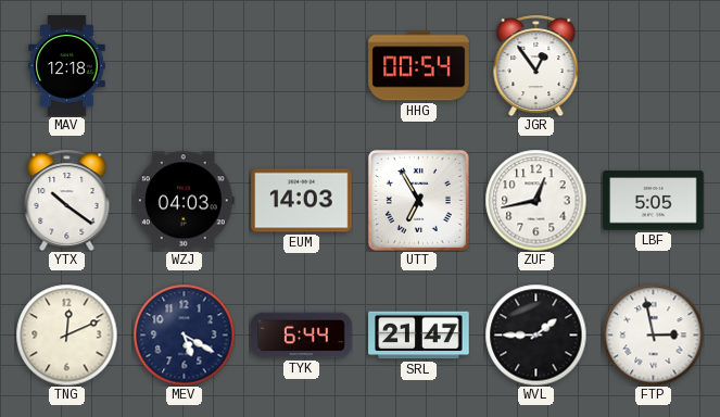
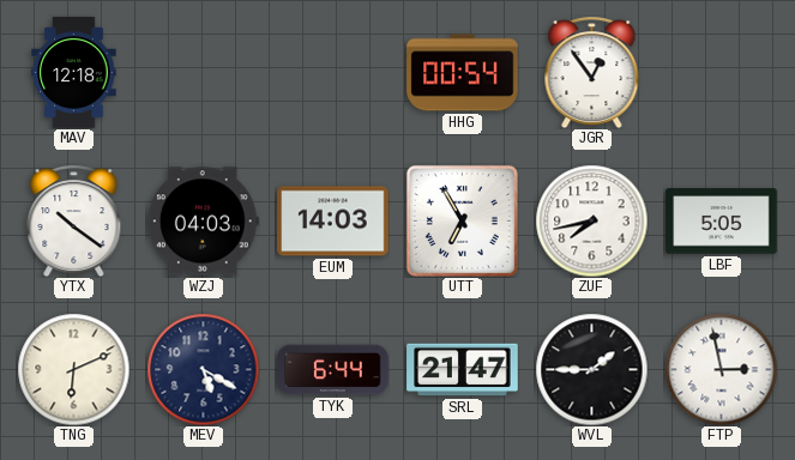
ZUF: 12:43 -> 7:43
TNG: 12:11 -> 6:11
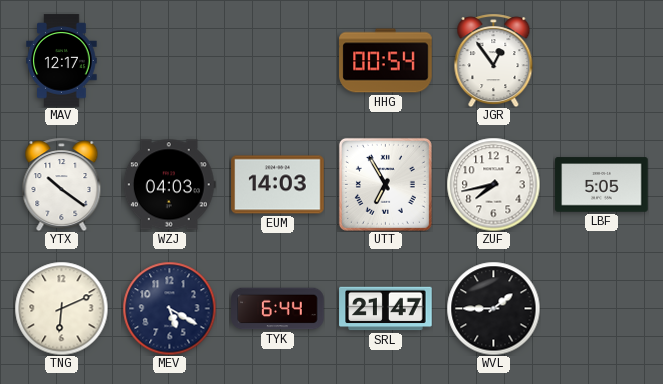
MAV: 12:18 -> 12:17
FTP: 2:58 -> none
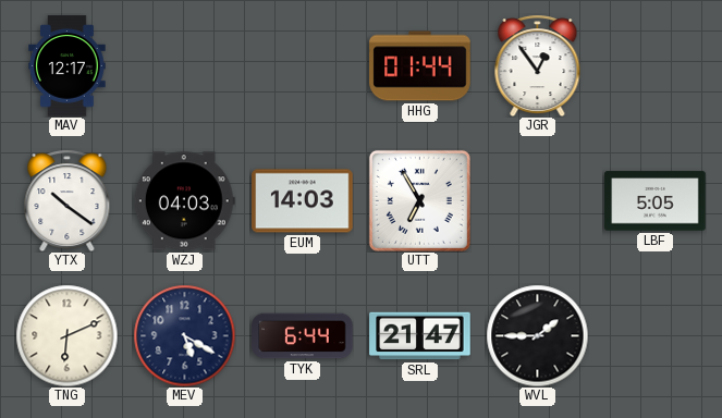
HHG: 00:54 -> 01:44
ZUF: 7:43 -> none
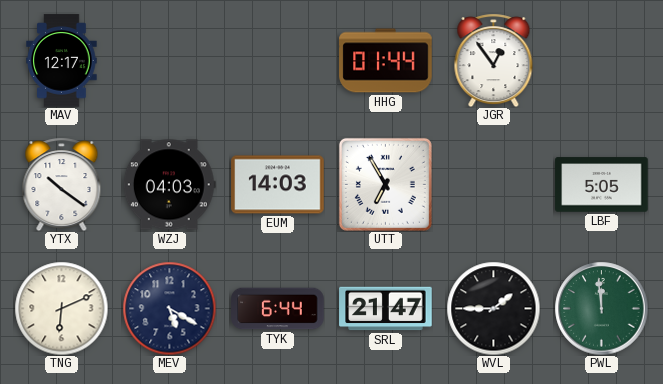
PWL: none -> 11:59
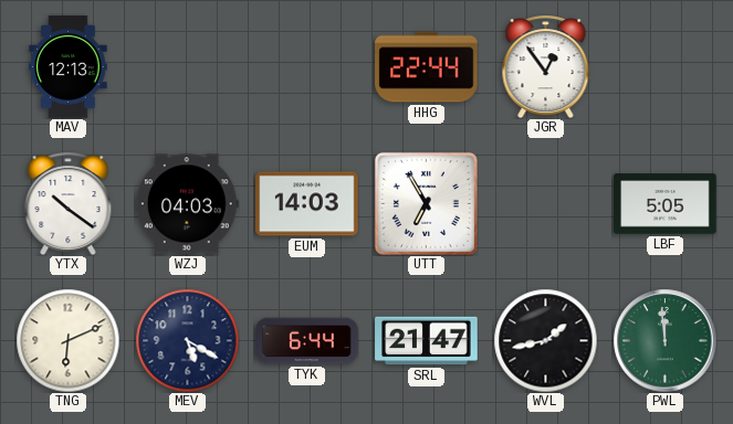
MAV: 12:17 -> 12:13
HHG: 01:44 -> 22:44
WVL: 1:45 -> 1:43
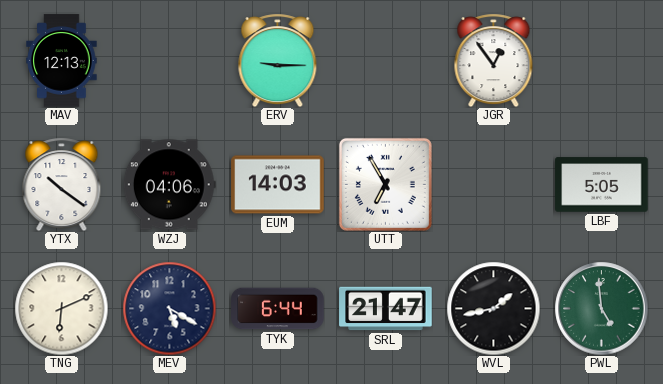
ERV: none -> 9:15
HHG: 22:44 -> none
WZJ: 04:03 -> 04:06
PWL: 11:59 -> 4:59
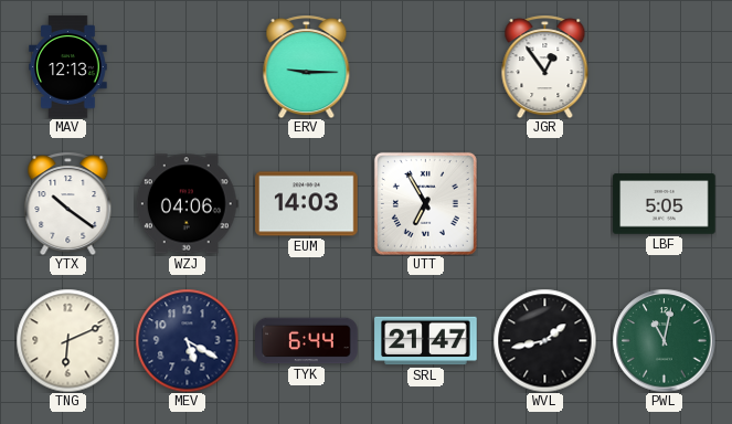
PWL: 4:59 -> 11:02
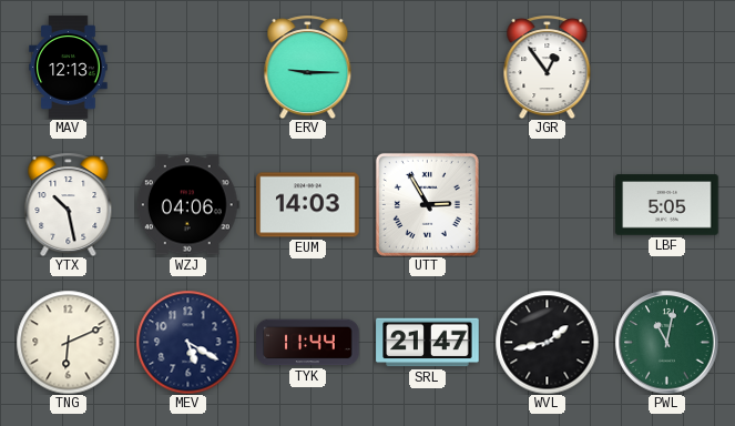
YTX: 10:21 -> 10:28
UTT: 6:55 -> 2:55
TYK: 6:44 -> 11:44
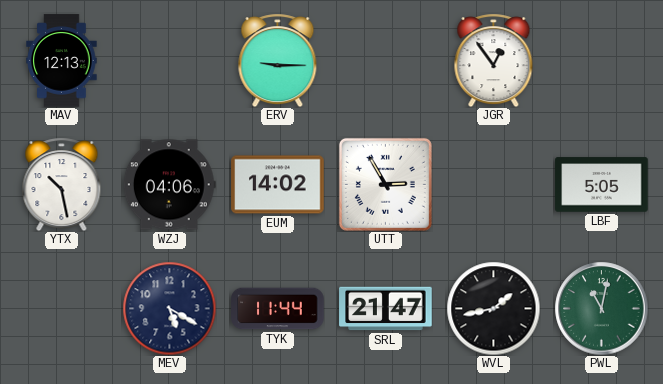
EUM: 14:03 -> 14:02
TNG: 6:11 -> none
